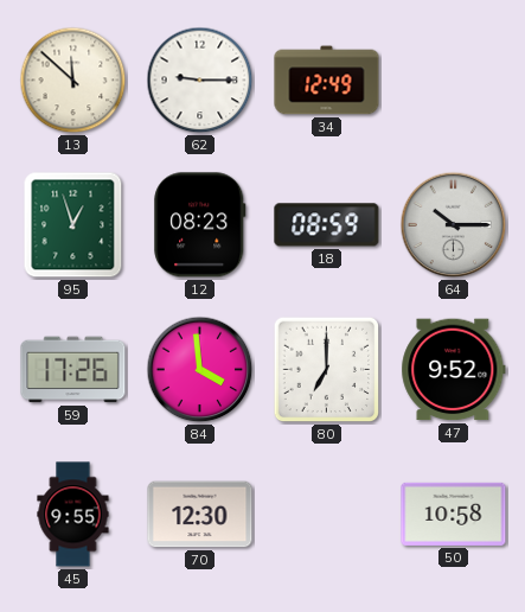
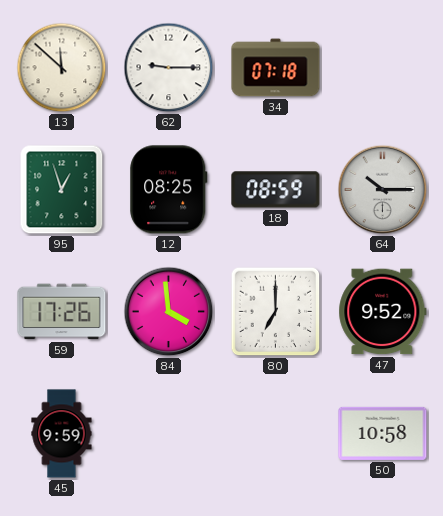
34: 12:49 -> 07:18
12: 08:23 -> 08:25
45: 9:55 -> 9:59
70: 12:30 -> none
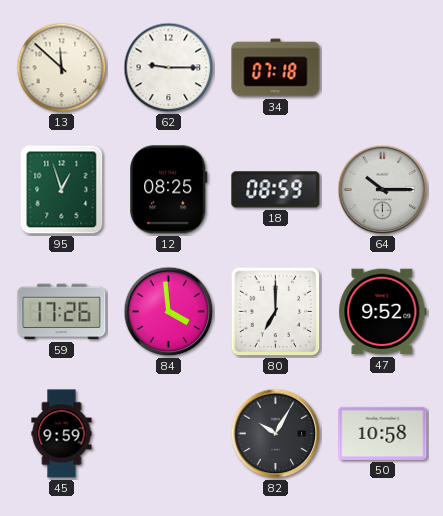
82: none -> 10:05
